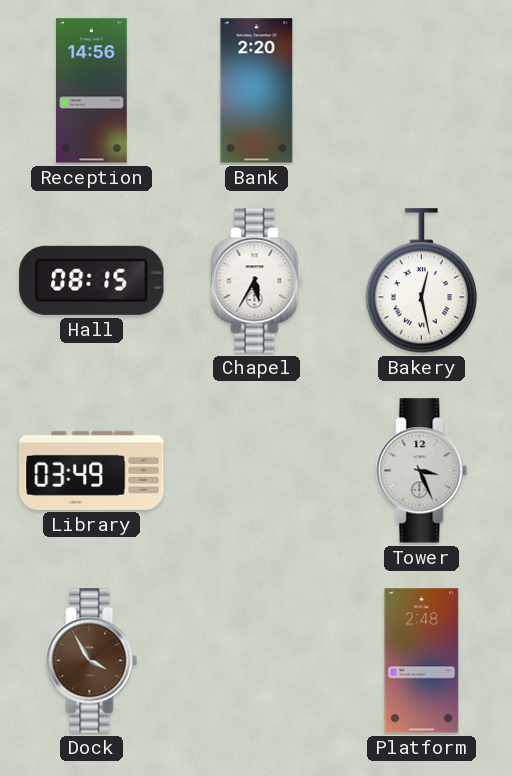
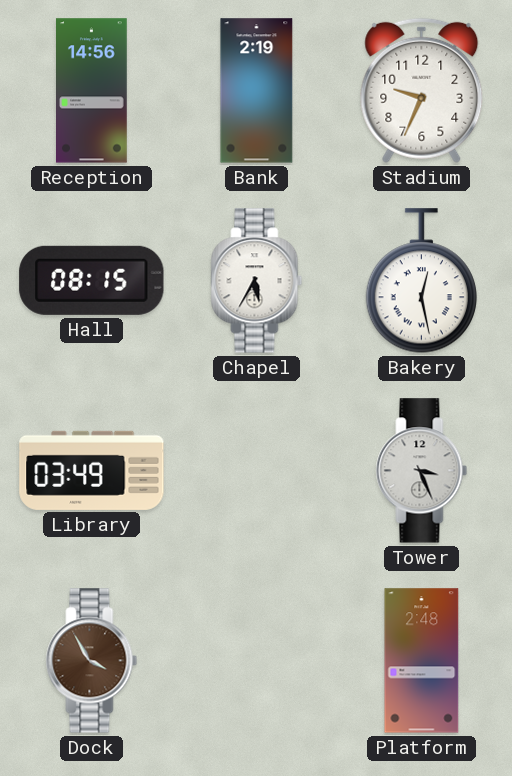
Bank: 2:20 -> 2:19
Stadium: none -> 9:34
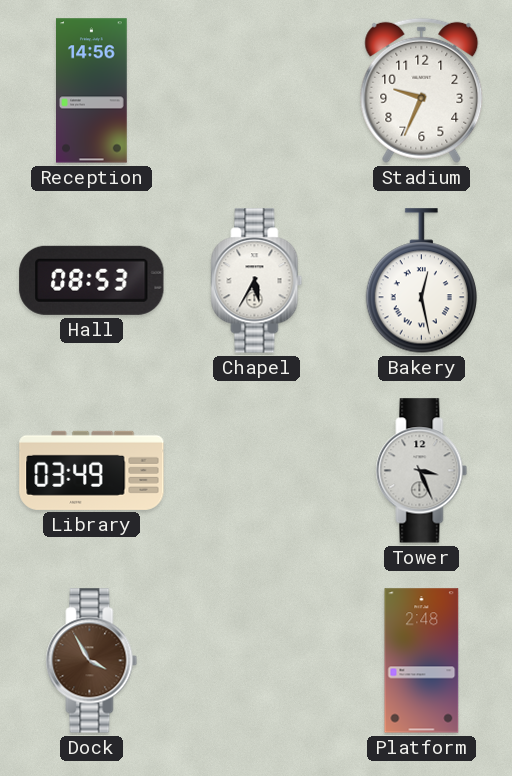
Bank: 2:19 -> none
Hall: 08:15 -> 08:53
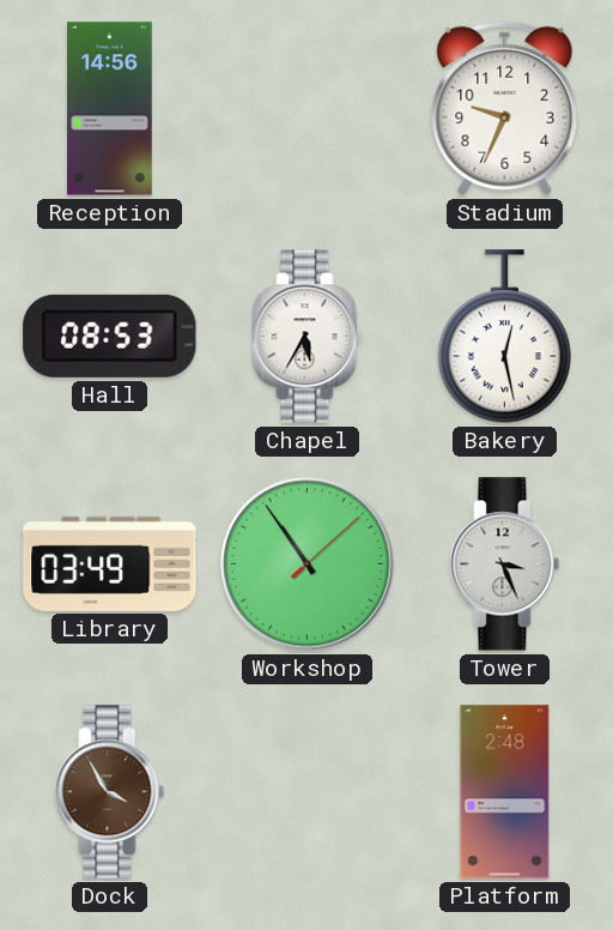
Workshop: none -> 10:54
